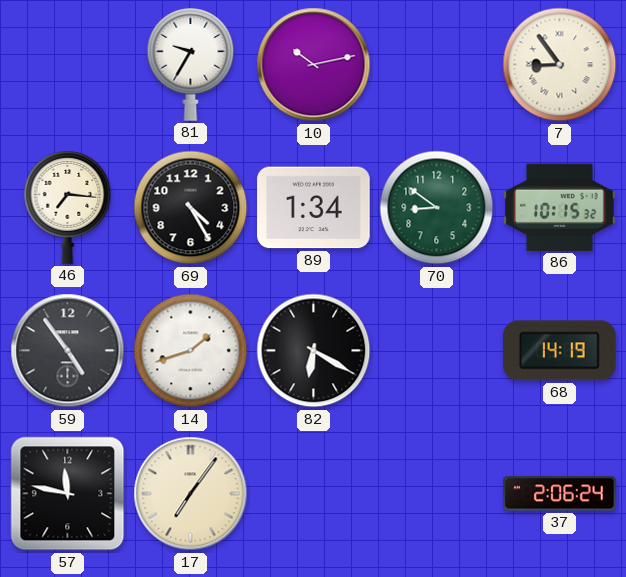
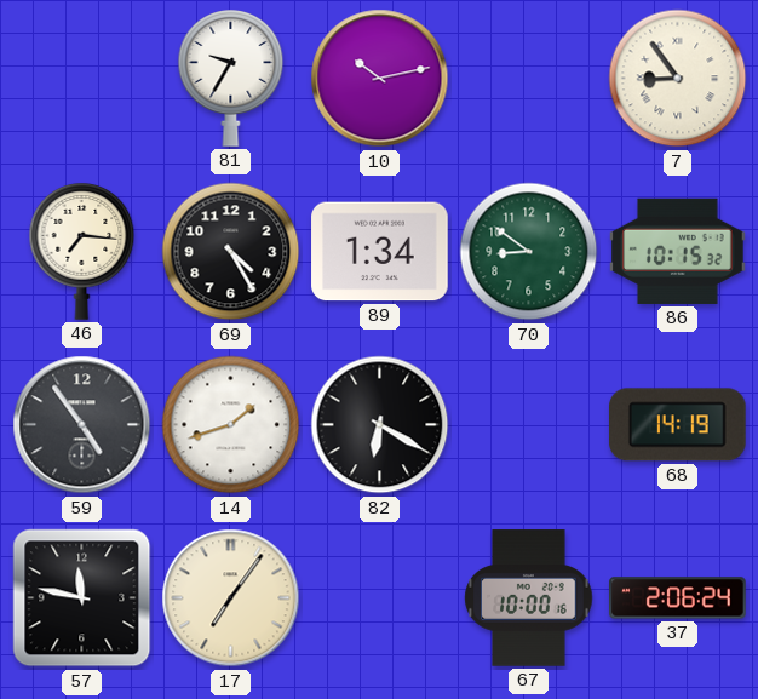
67: none -> 10:00
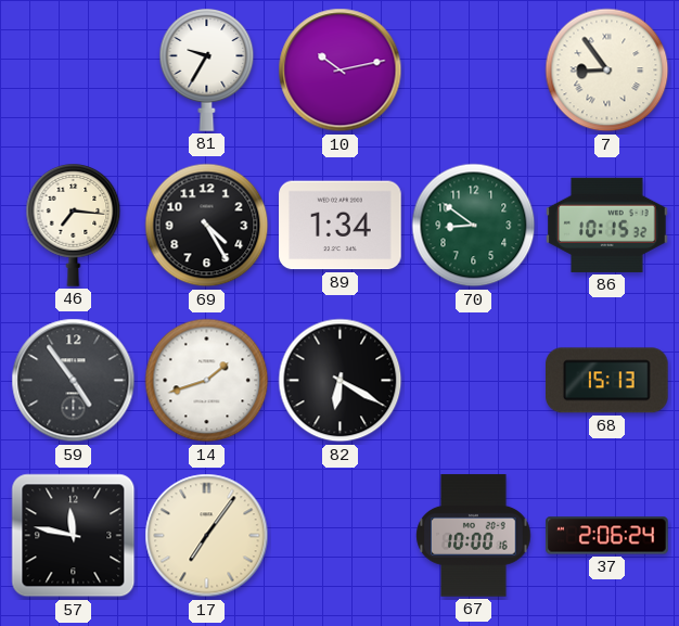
68: 14:19 -> 15:13
